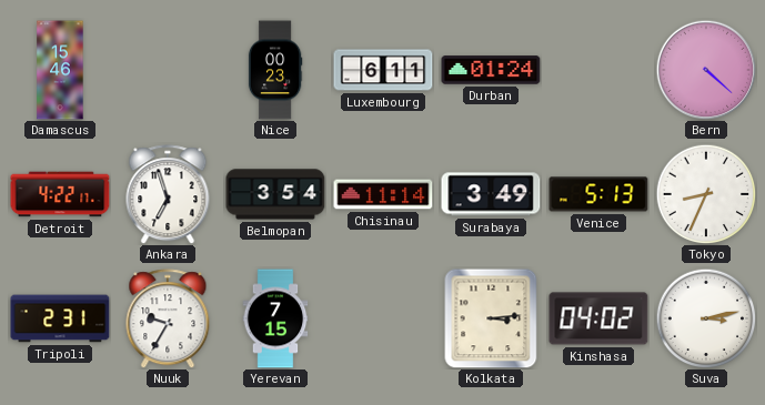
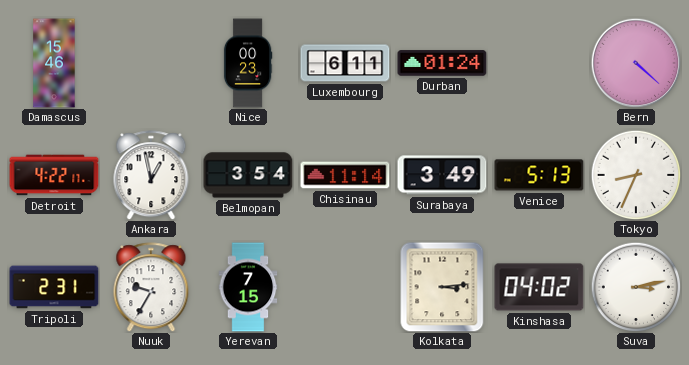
Ankara: 6:57 -> 12:58
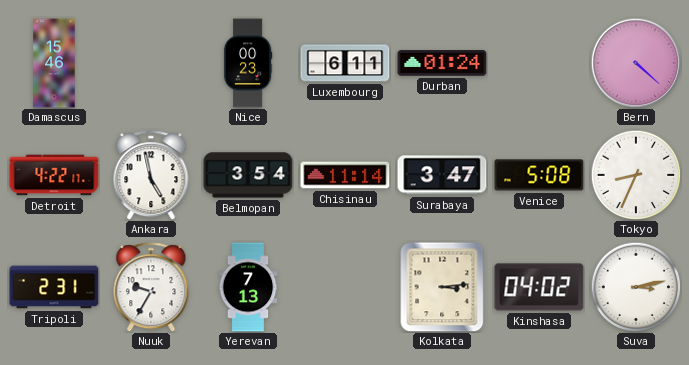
Ankara: 12:58 -> 4:58
Surabaya: 3:49 -> 3:47
Venice: 5:13 -> 5:08
Yerevan: 7:15 -> 7:13
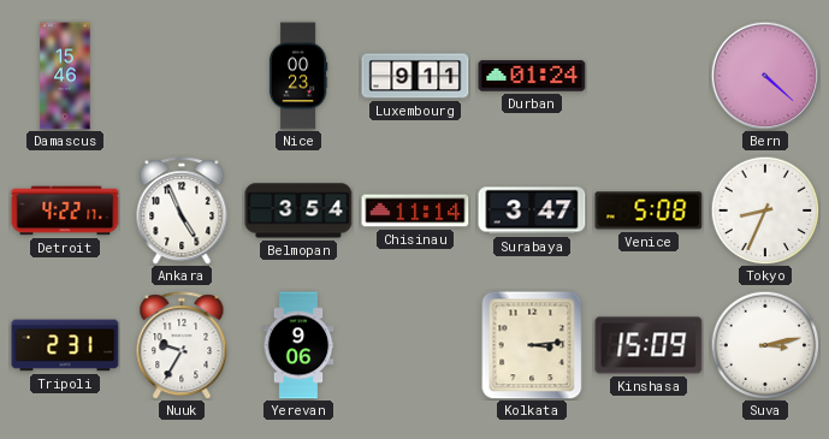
Luxembourg: 6:11 -> 9:11
Ankara: 4:58 -> 4:56
Yerevan: 7:13 -> 9:06
Kinshasa: 04:02 -> 15:09
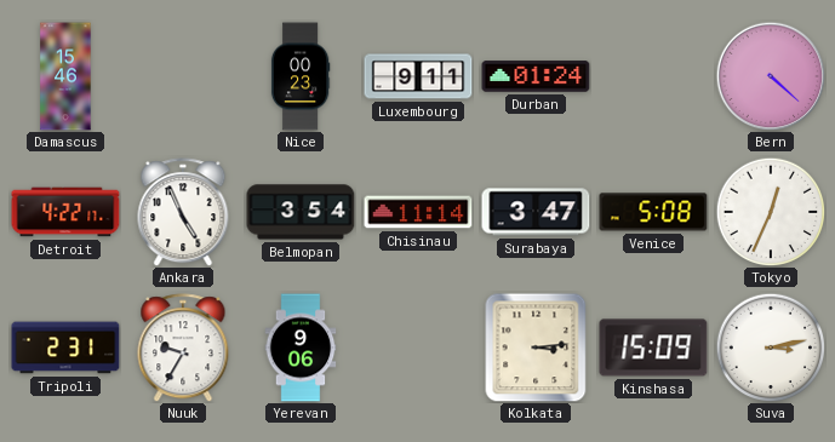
Tokyo: 8:34 -> 12:34
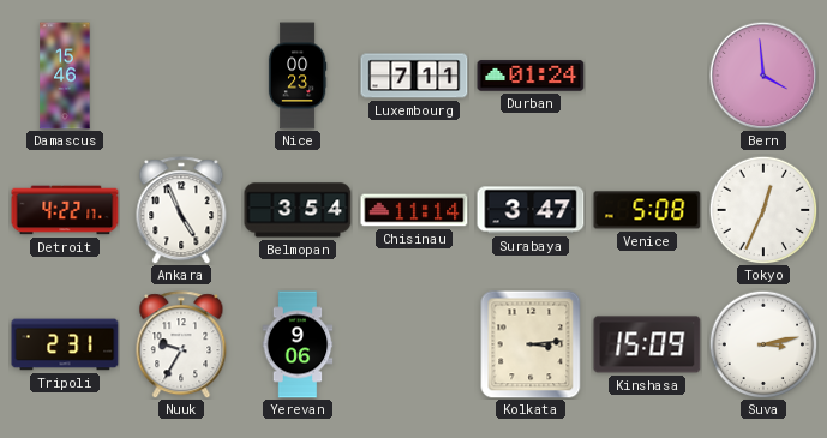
Luxembourg: 9:11 -> 7:11
Bern: 4:22 -> 3:59
